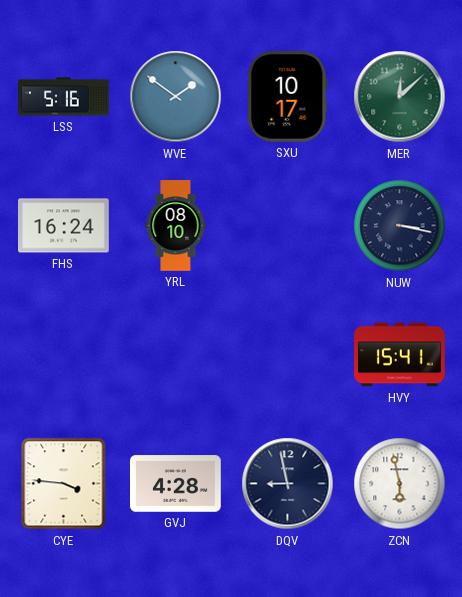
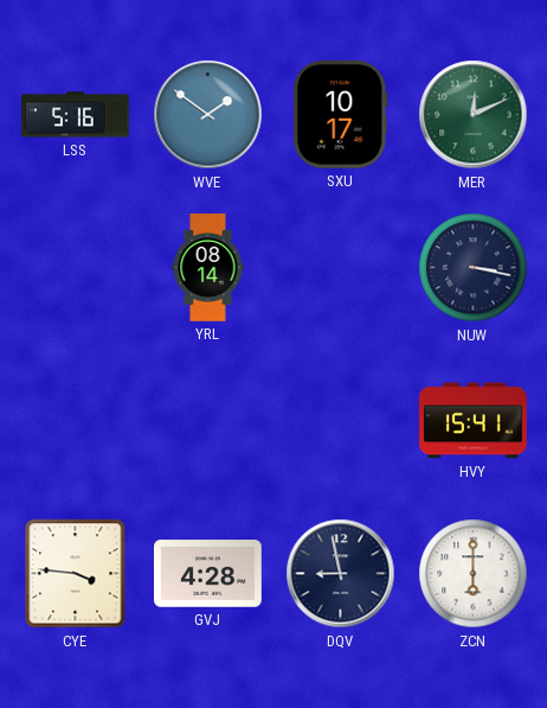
MER: 12:08 -> 12:11
FHS: 16:24 -> none
YRL: 08:10 -> 08:14
ZCN: 5:58 -> 6:00
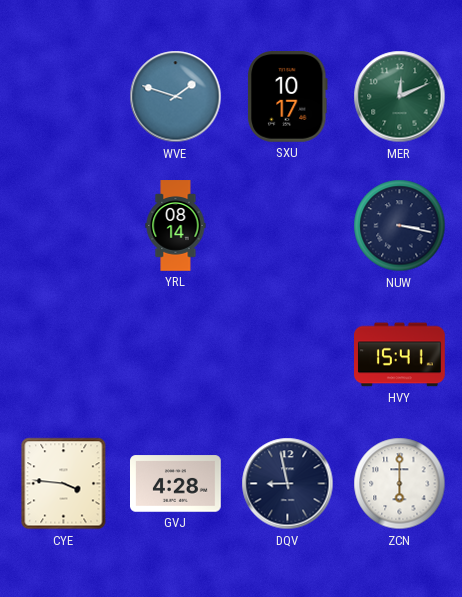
LSS: 5:16 -> none
WVE: 1:51 -> 1:48
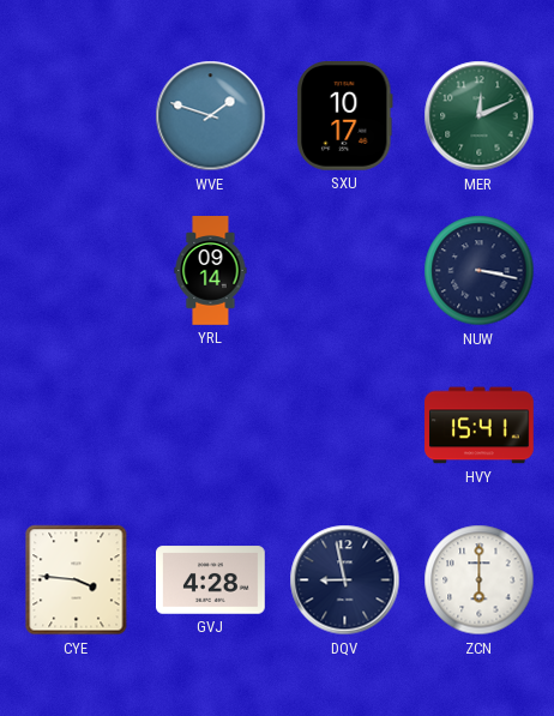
YRL: 08:14 -> 09:14
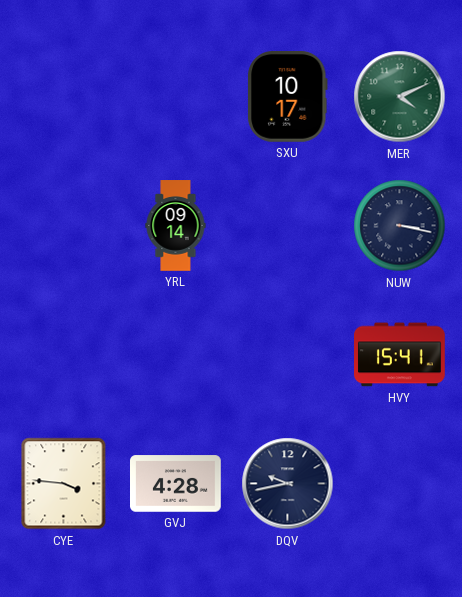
WVE: 1:48 -> none
MER: 12:11 -> 4:11
DQV: 8:58 -> 9:43
ZCN: 6:00 -> none
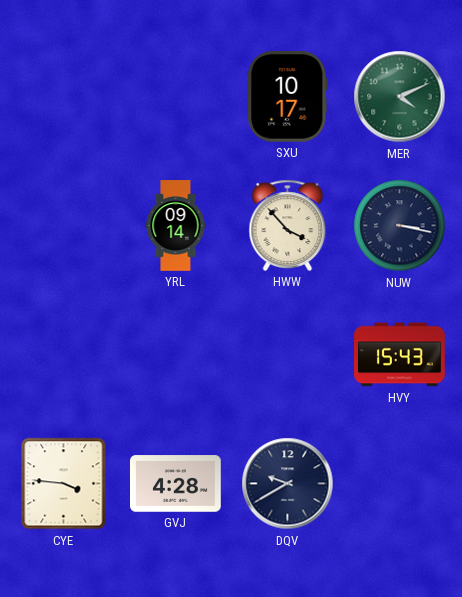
HWW: none -> 3:53
HVY: 15:41 -> 15:43
DQV: 9:43 -> 9:40
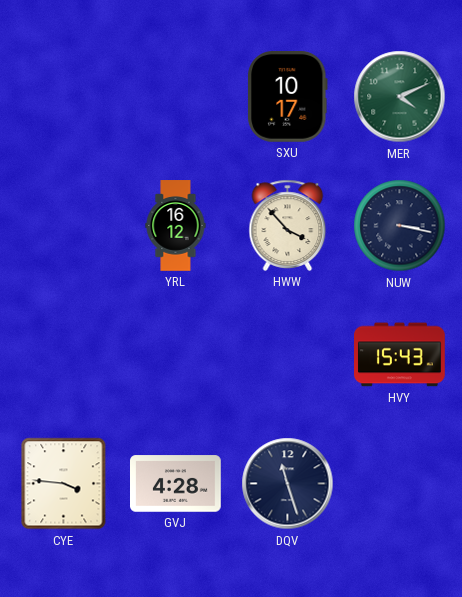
YRL: 09:14 -> 16:12
DQV: 9:40 -> 11:27
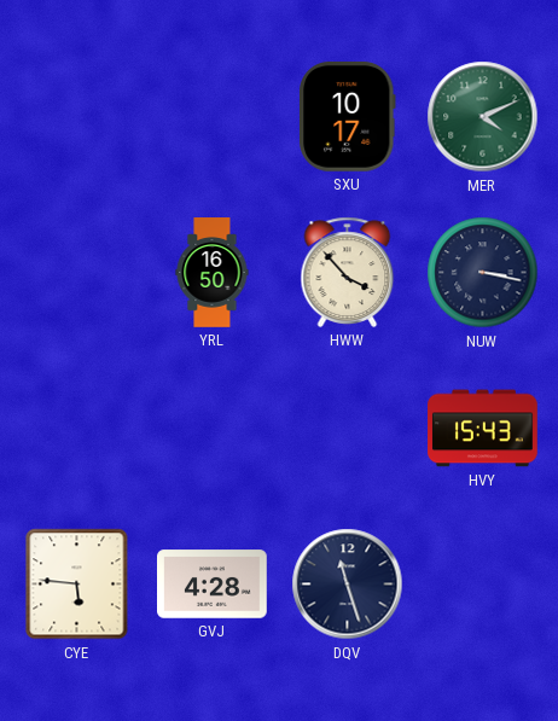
YRL: 16:12 -> 16:50
CYE: 3:46 -> 5:46
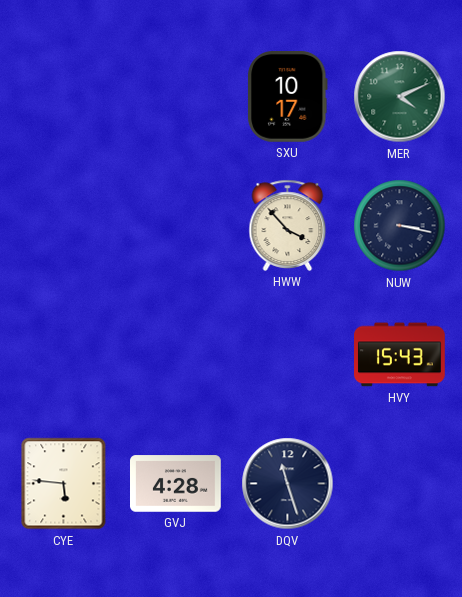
YRL: 16:50 -> none
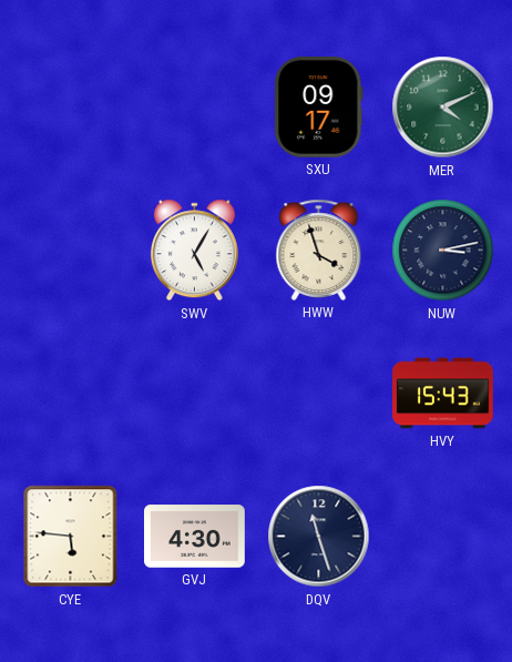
SXU: 10:17 -> 09:17
SWV: none -> 5:05
HWW: 3:53 -> 3:57
NUW: 3:17 -> 3:13
GVJ: 4:28 -> 4:30
